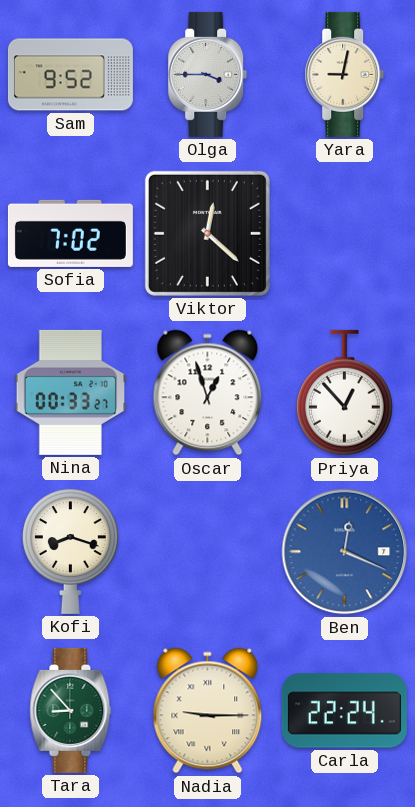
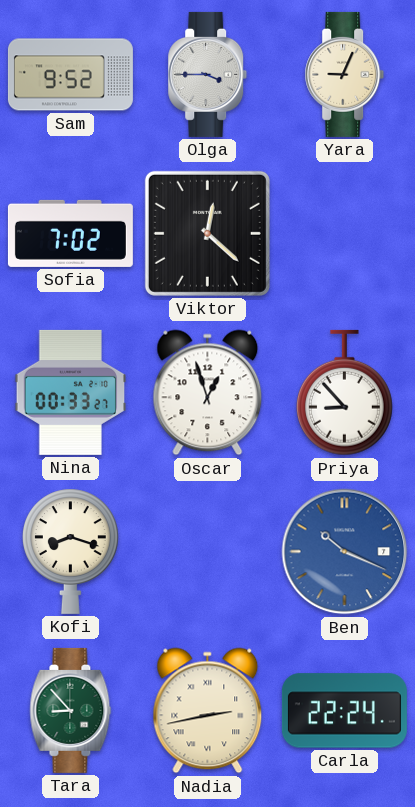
Yara: 9:02 -> 9:04
Priya: 12:53 -> 8:53
Ben: 12:19 -> 10:19
Nadia: 9:15 -> 2:43
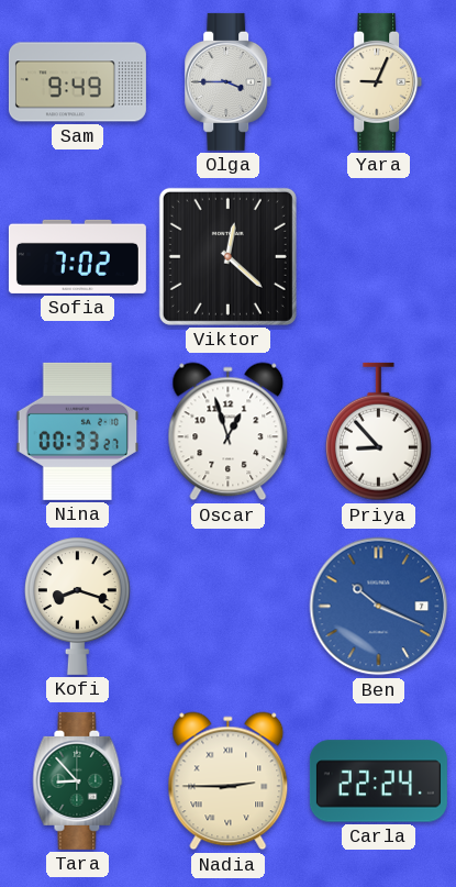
Sam: 9:52 -> 9:49
Nadia: 2:43 -> 2:45
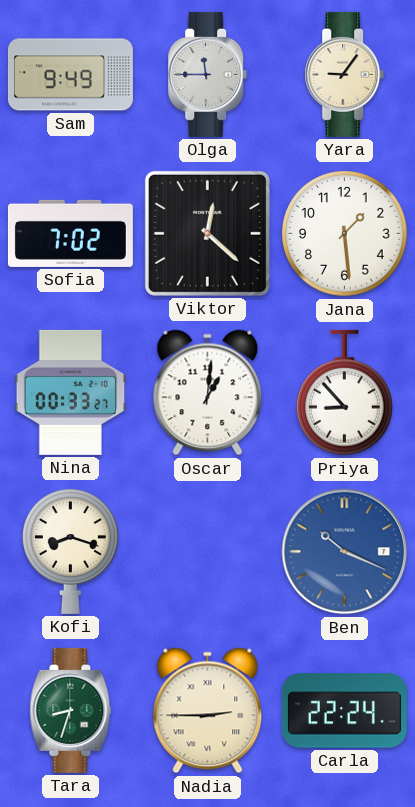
Olga: 3:45 -> 11:45
Yara: 9:04 -> 9:06
Jana: none -> 1:29
Oscar: 12:57 -> 1:01
Tara: 8:53 -> 8:33
